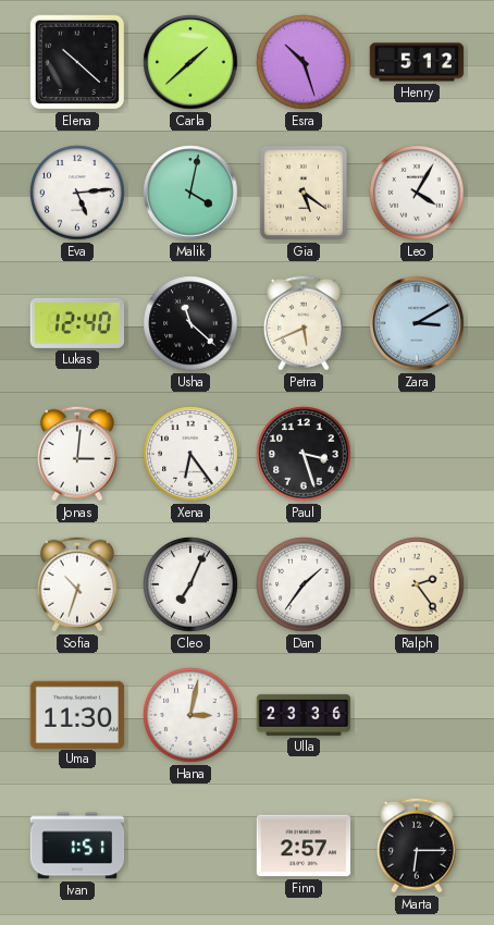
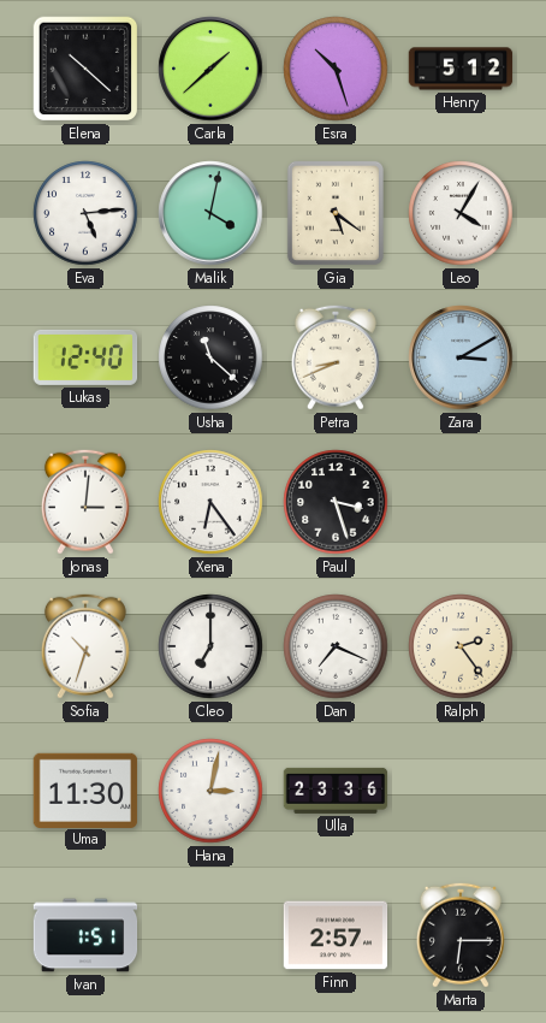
Petra: 5:41 -> 8:41
Cleo: 7:04 -> 7:00
Dan: 1:36 -> 7:19
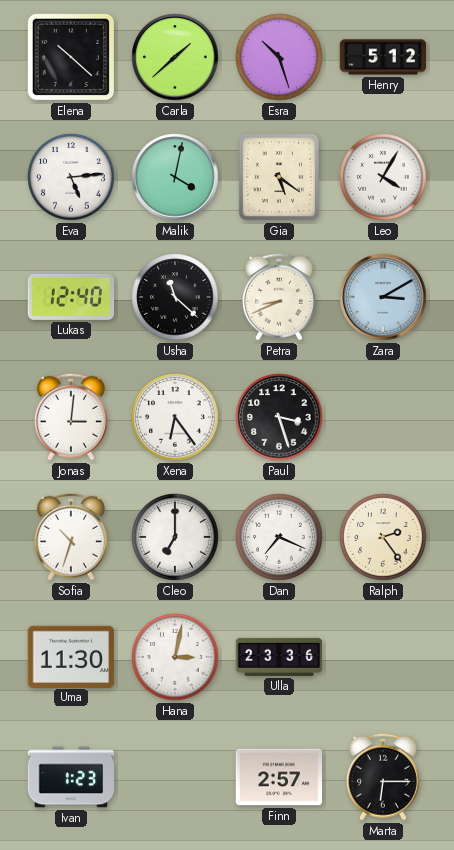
Ivan: 1:51 -> 1:23
